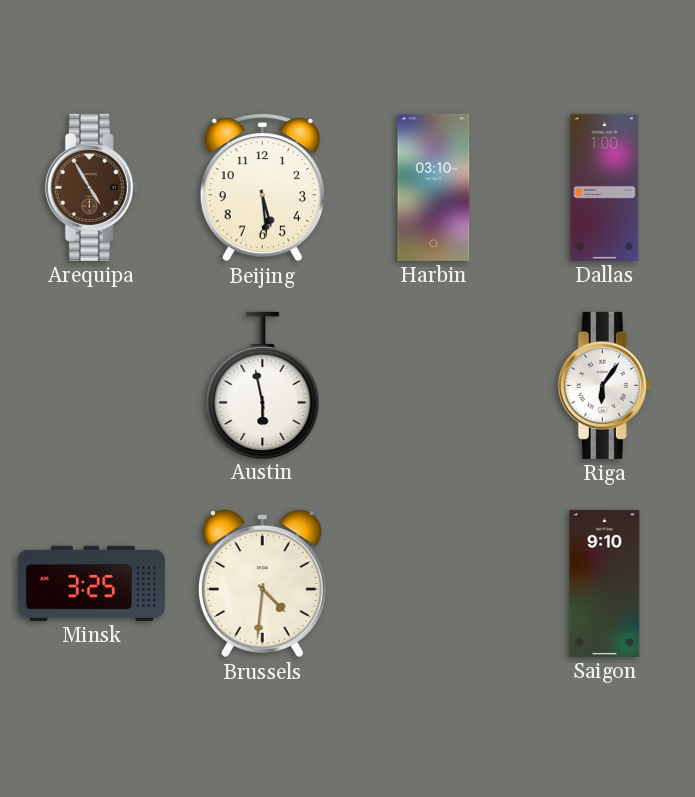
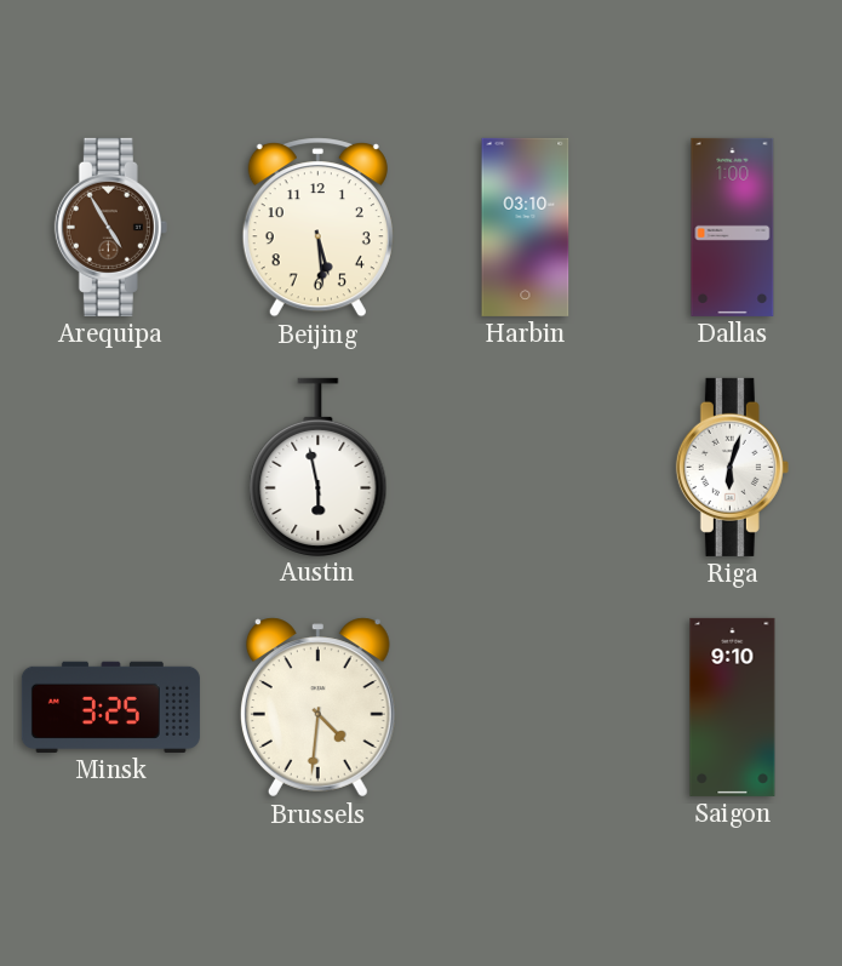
Riga: 6:06 -> 6:03
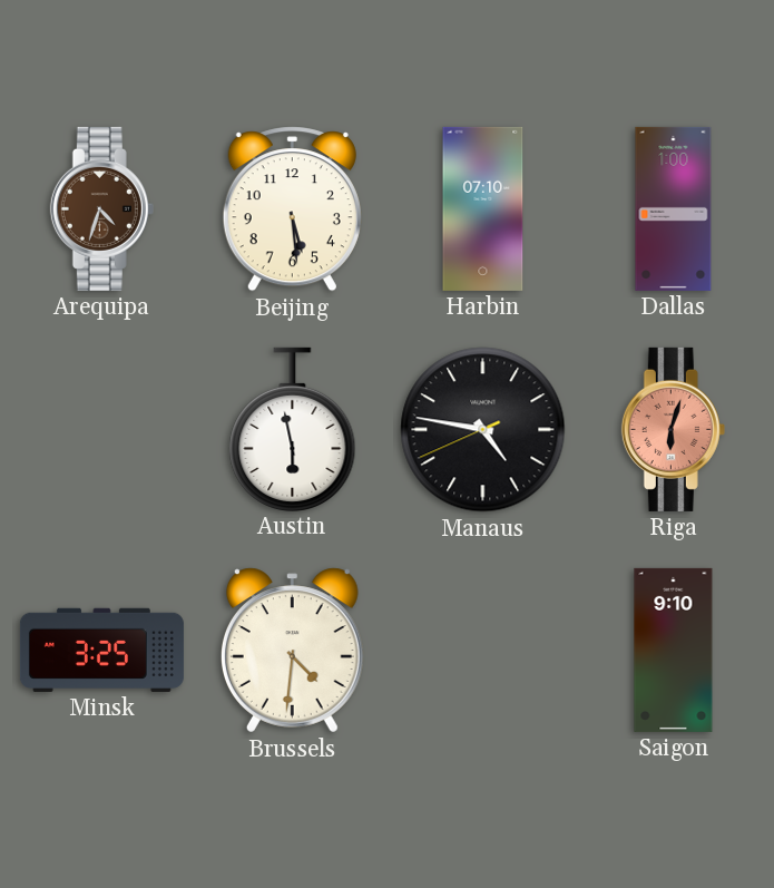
Arequipa: 4:55 -> 4:33
Harbin: 03:10 -> 07:10
Manaus: none -> 4:46
Riga dial: white -> salmon
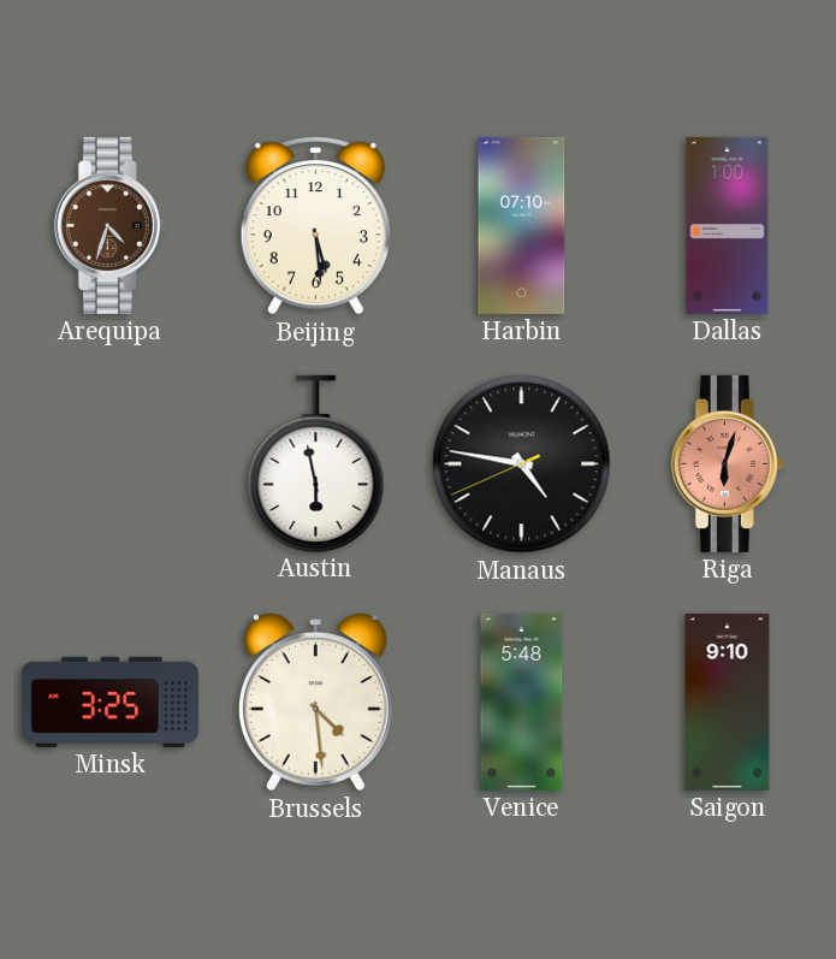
Brussels: 4:31 -> 4:29
Venice: none -> 5:48
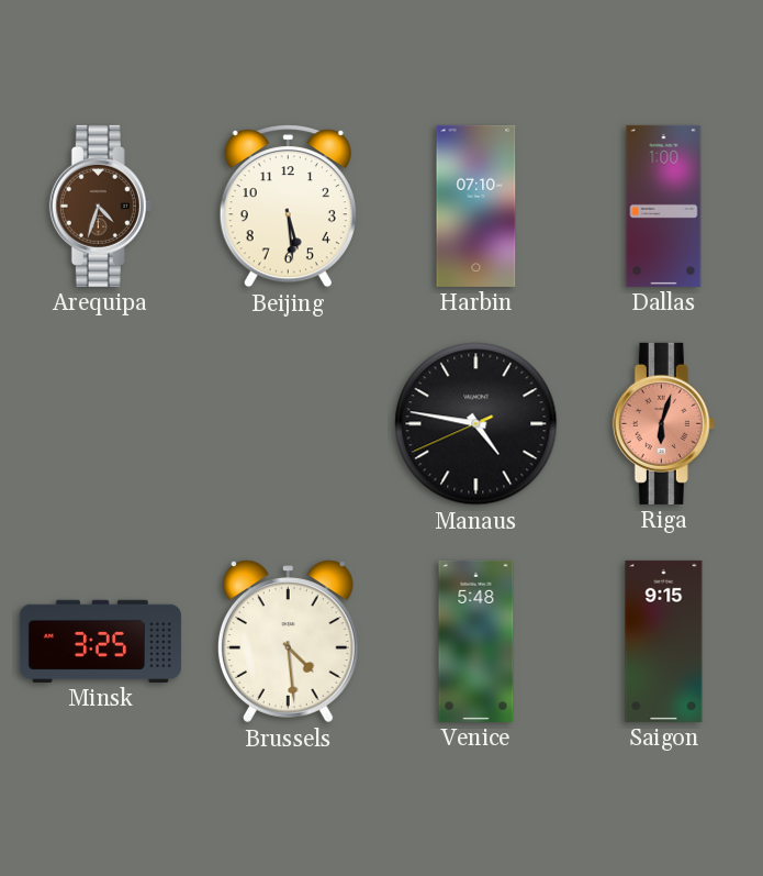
Austin: 5:58 -> none
Saigon: 9:10 -> 9:15
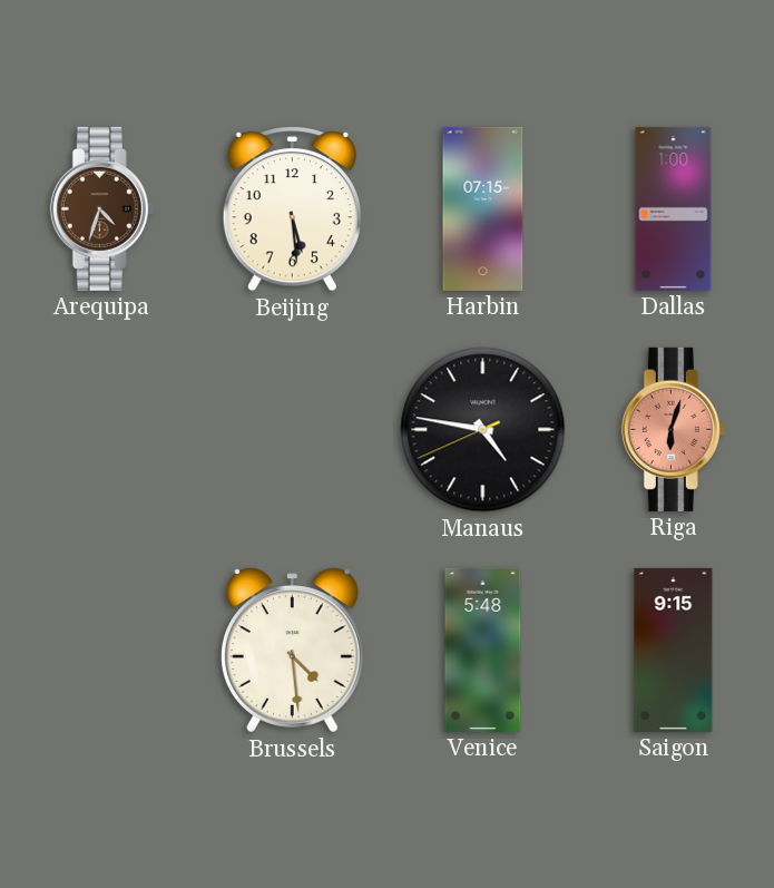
Harbin: 07:10 -> 07:15
Minsk: 3:25 -> none
